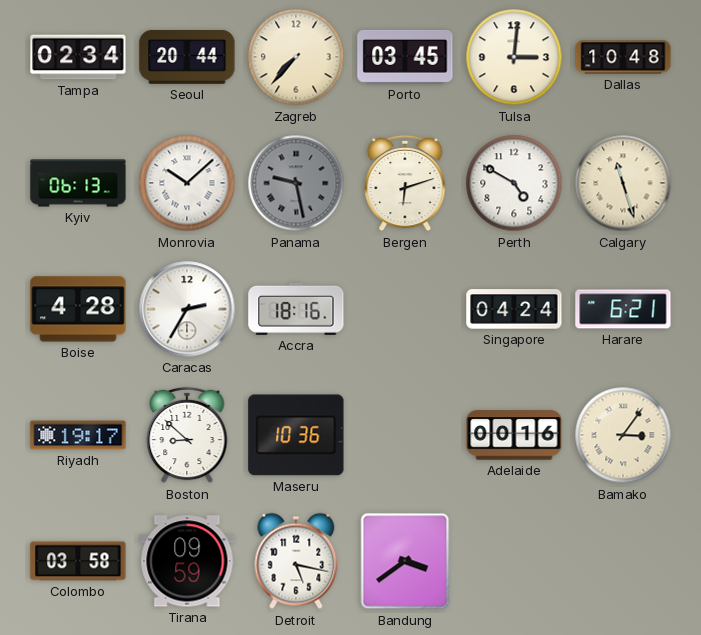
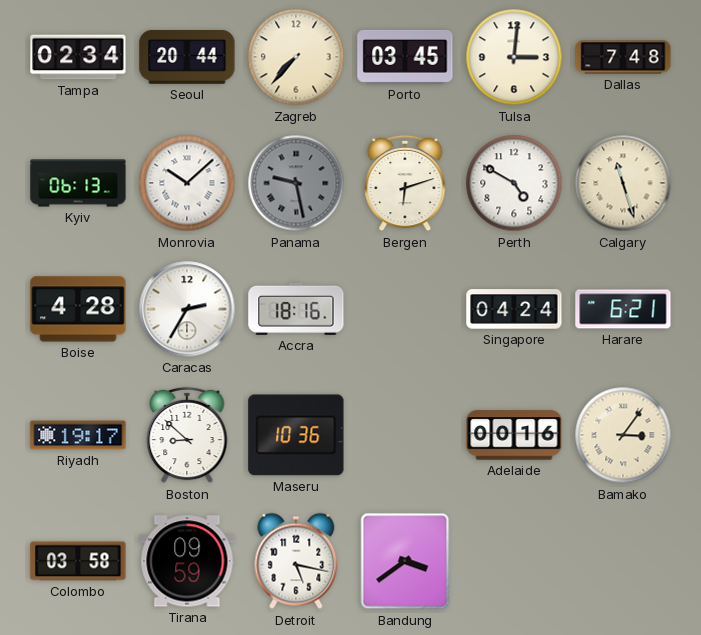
Dallas: 10:48 -> 7:48
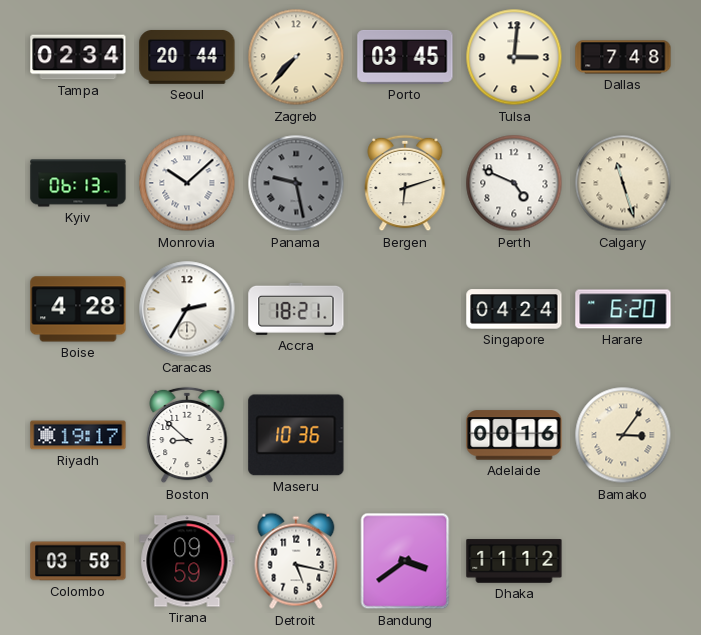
Perth: 4:50 -> 4:49
Accra: 18:16 -> 18:21
Harare: 6:21 -> 6:20
Dhaka: none -> 11:12
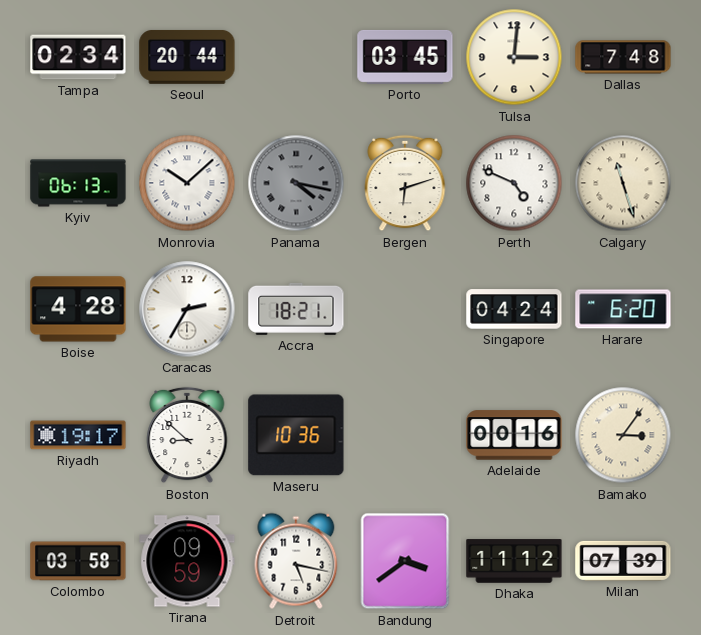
Zagreb: 7:37 -> none
Panama: 9:28 -> 4:17
Milan: none -> 07:39
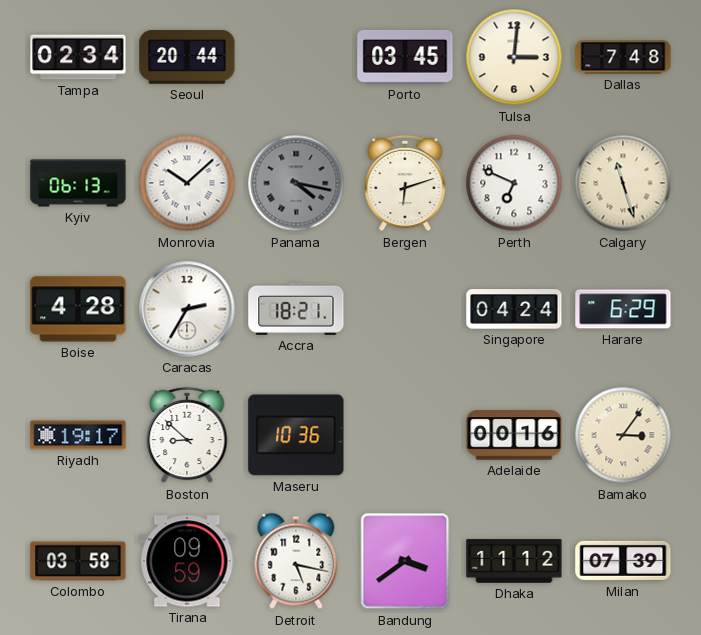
Perth: 4:49 -> 6:49
Harare: 6:20 -> 6:29
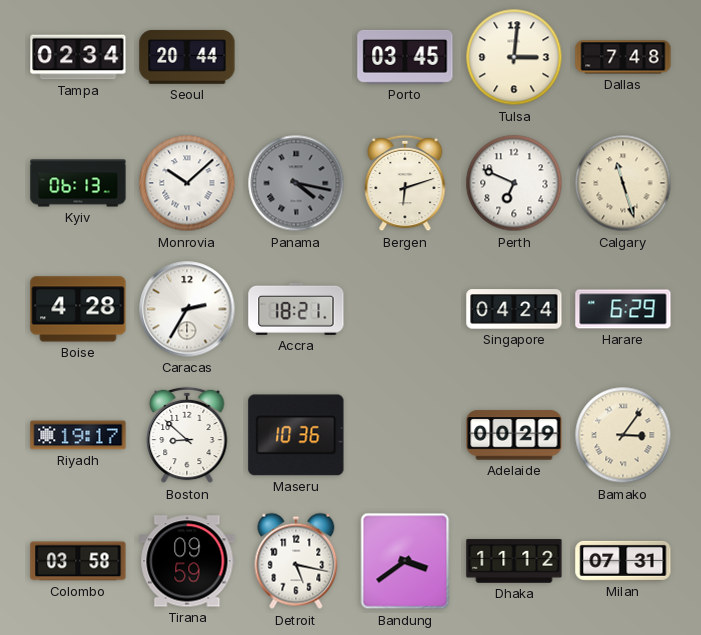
Adelaide: 00:16 -> 00:29
Milan: 07:39 -> 07:31
